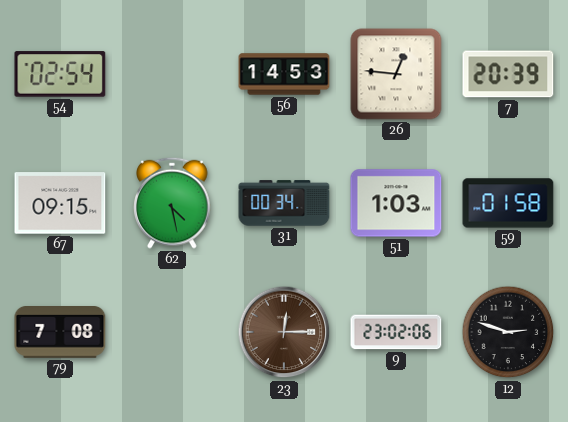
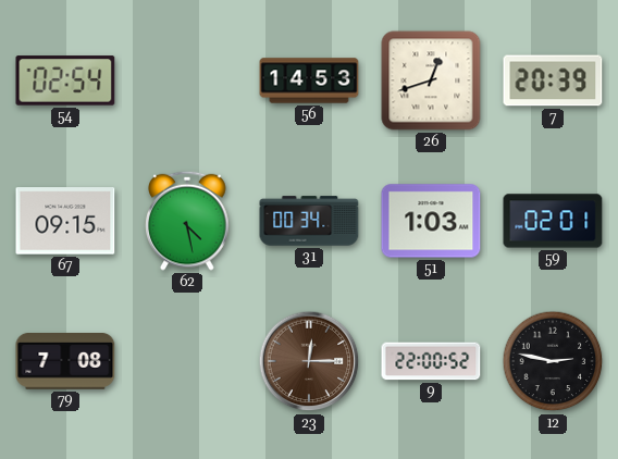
26: 12:46 -> 12:42
59: 01:58 -> 02:01
9: 23:02 -> 22:00
12: 2:48 -> 2:47
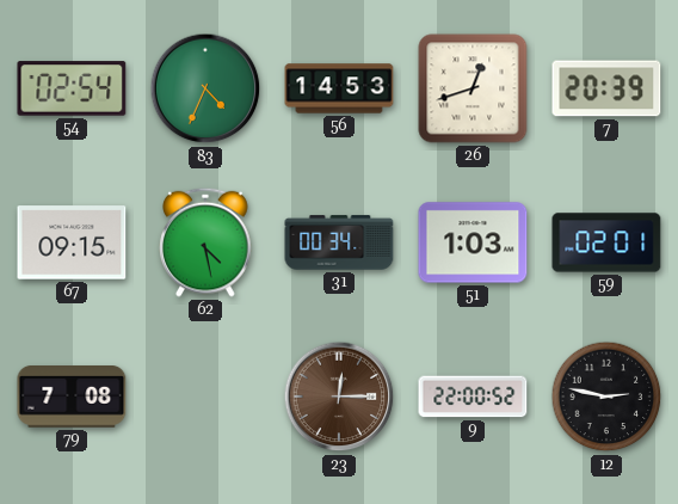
83: none -> 4:34
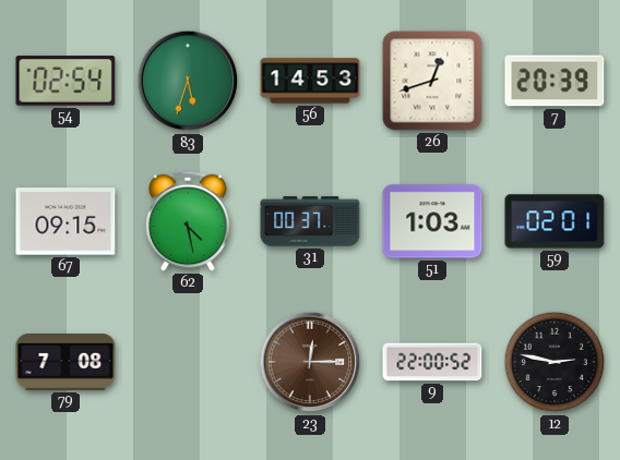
83: 4:34 -> 5:33
31: 00:34 -> 00:37
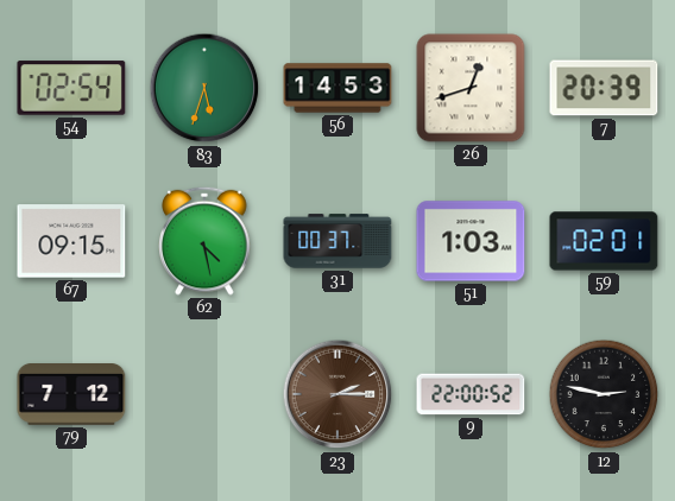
79: 7:08 -> 7:12
23: 12:15 -> 2:15
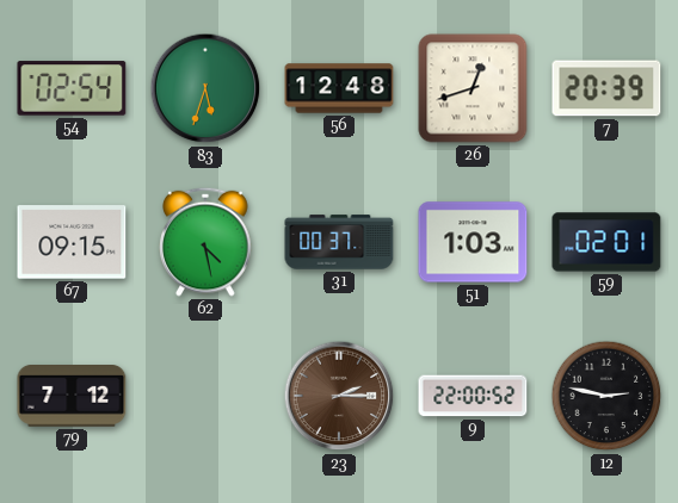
56: 14:53 -> 12:48
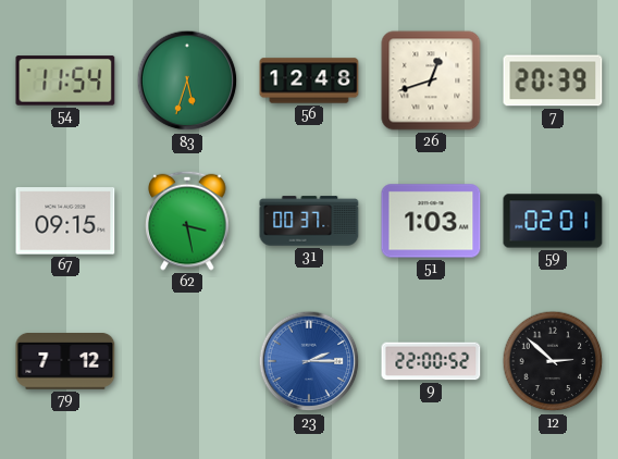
54: 02:54 -> 11:54
62: 4:28 -> 3:28
23 dial: brown -> blue
12: 2:47 -> 2:52
